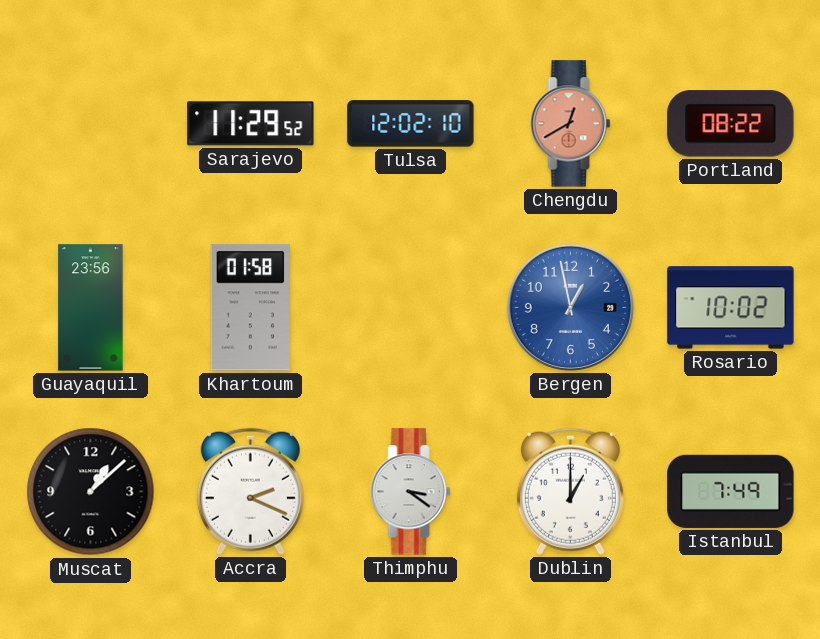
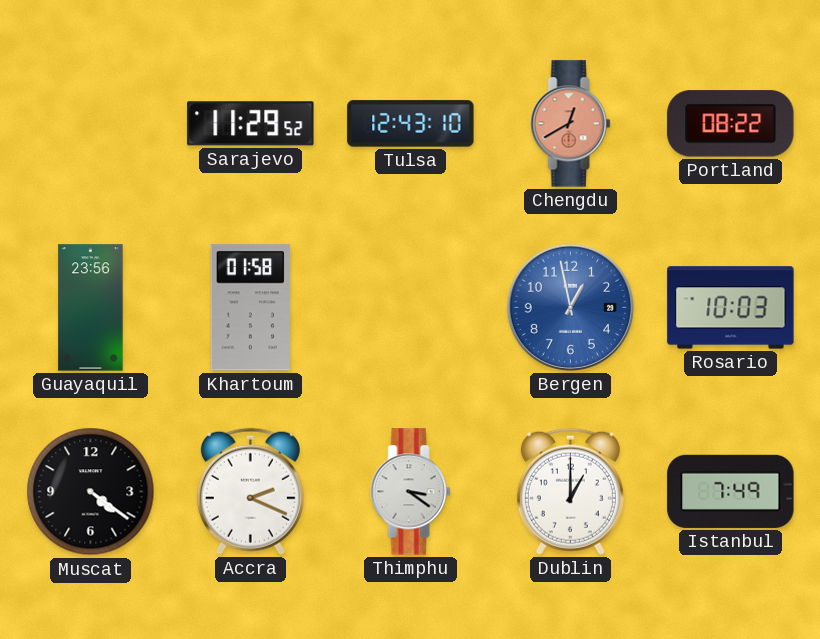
Tulsa: 12:02 -> 12:43
Rosario: 10:02 -> 10:03
Muscat: 1:08 -> 4:21
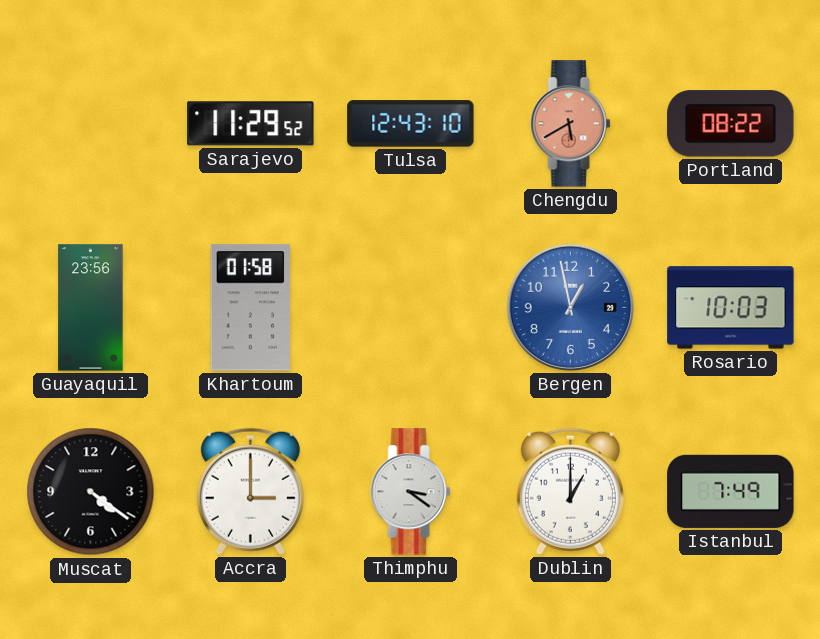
Chengdu: 12:40 -> 5:40
Accra: 2:19 -> 3:00
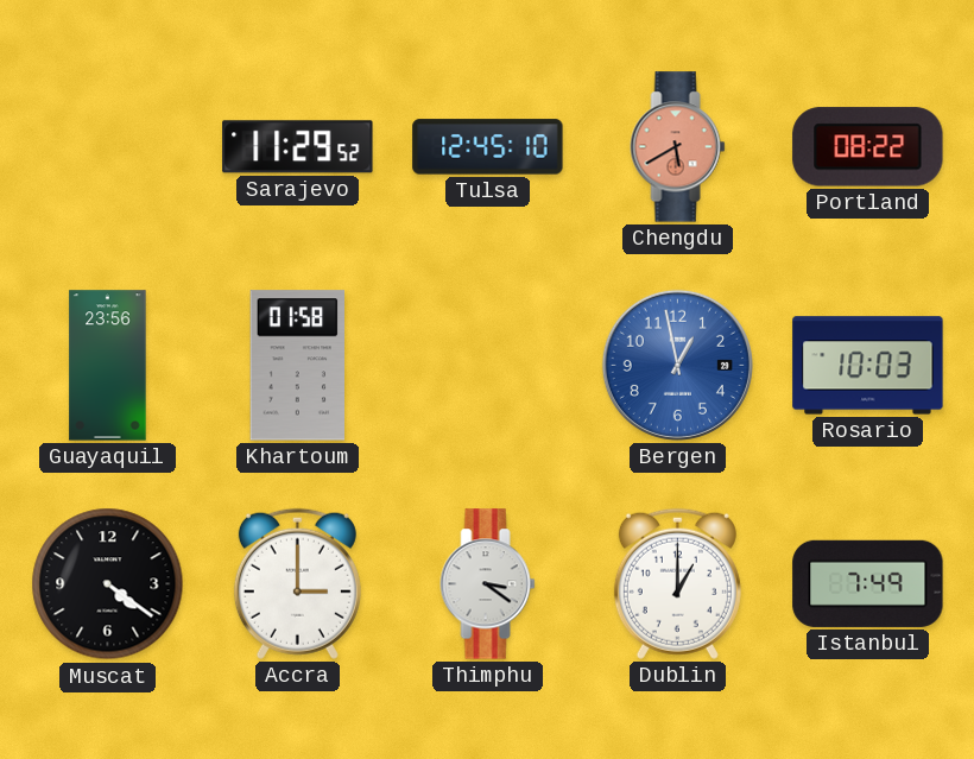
Tulsa: 12:43 -> 12:45
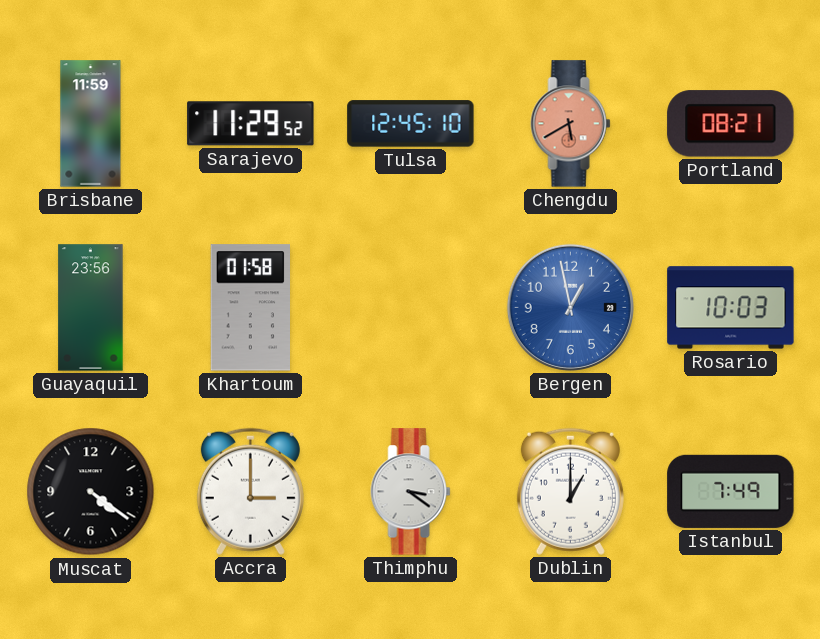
Brisbane: none -> 11:59
Portland: 08:22 -> 08:21
